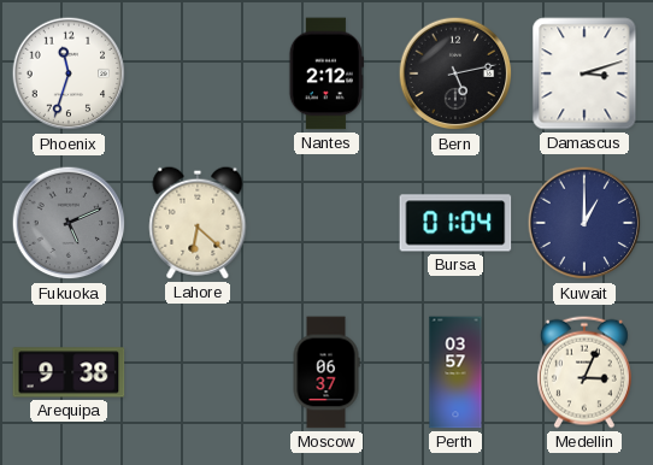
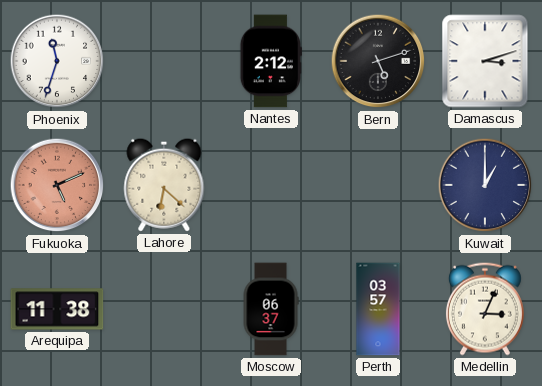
Bern: 5:13 -> 5:12
Fukuoka dial: grey -> salmon
Bursa: 01:04 -> none
Arequipa: 9:38 -> 11:38
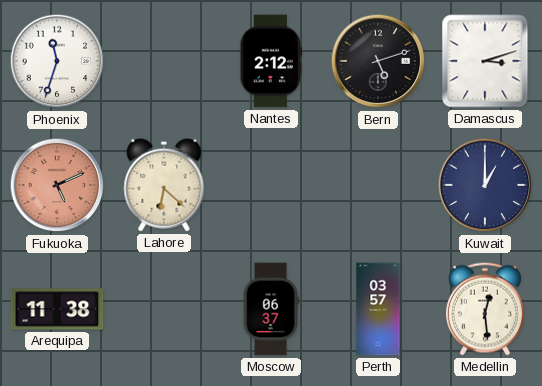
Medellin: 3:04 -> 12:29
